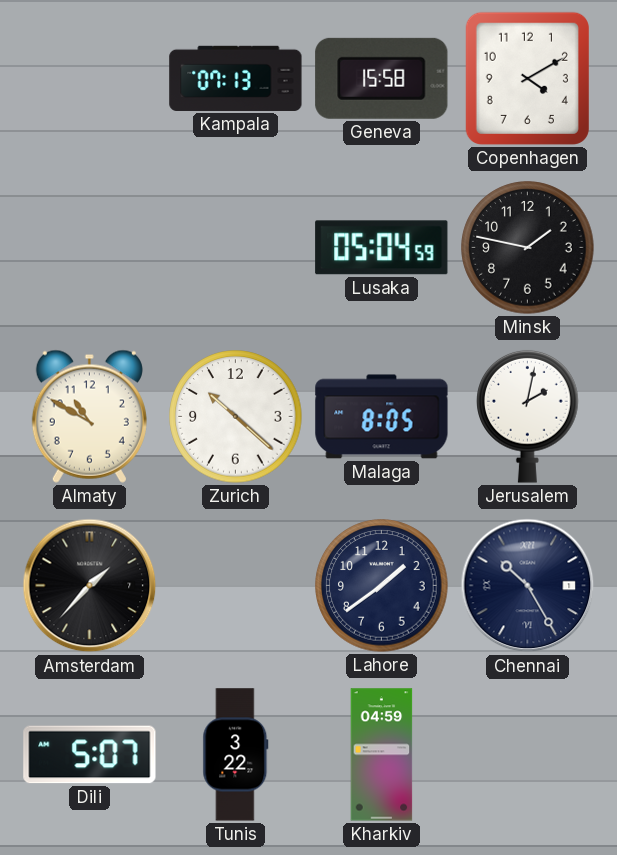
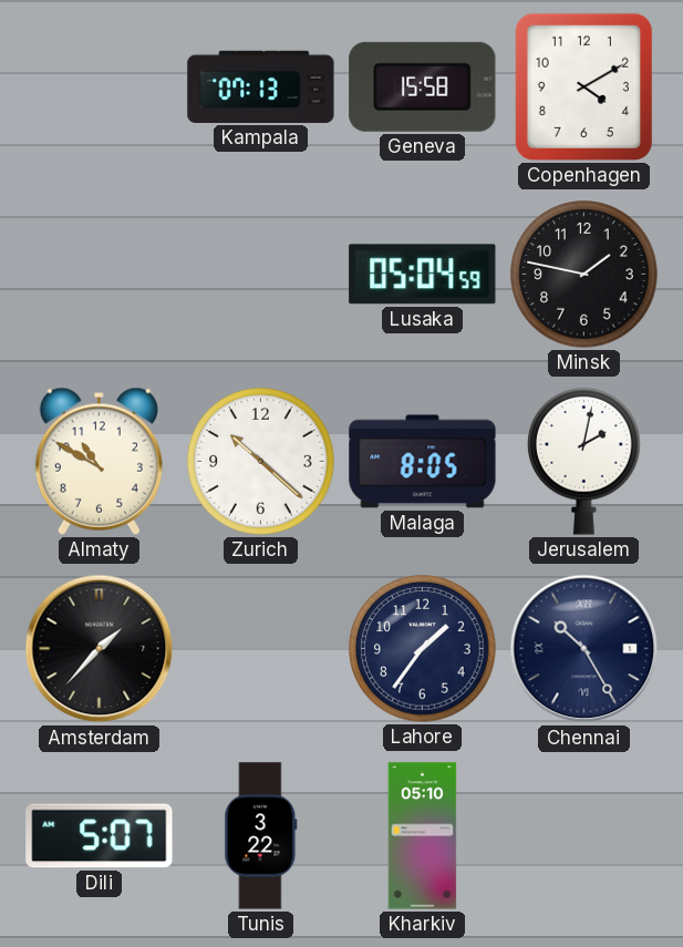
Lahore: 1:39 -> 1:36
Kharkiv: 04:59 -> 05:10
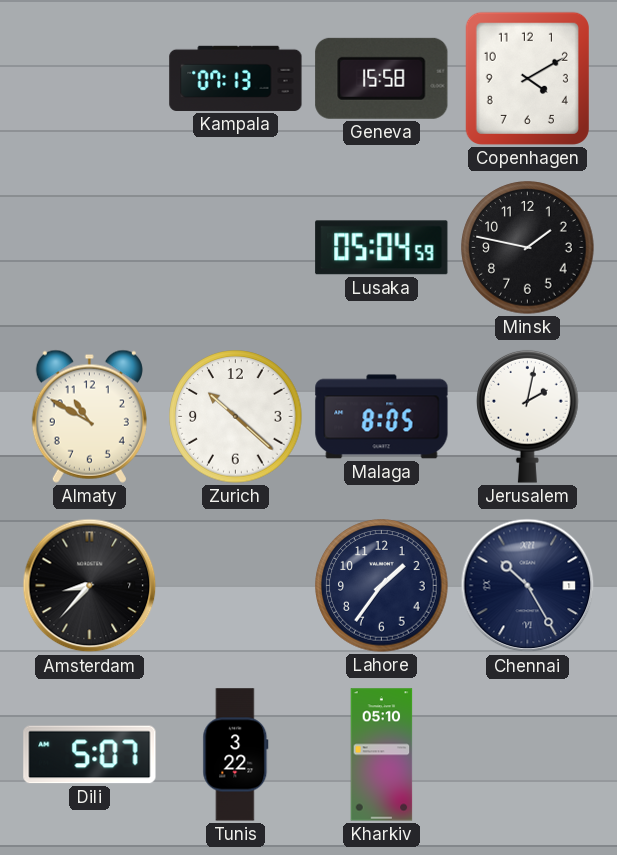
Amsterdam: 1:37 -> 8:37
